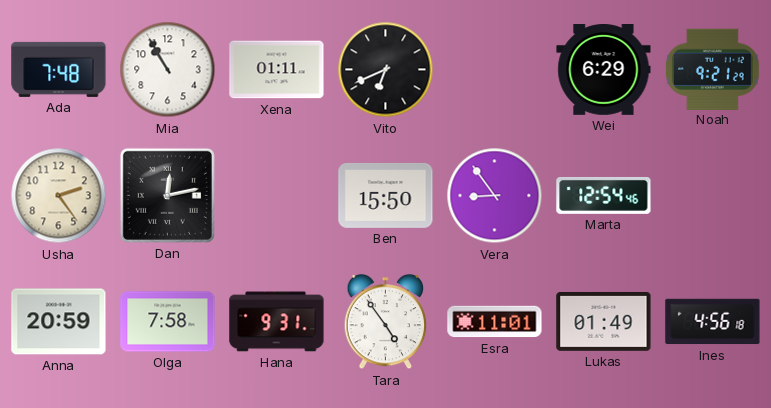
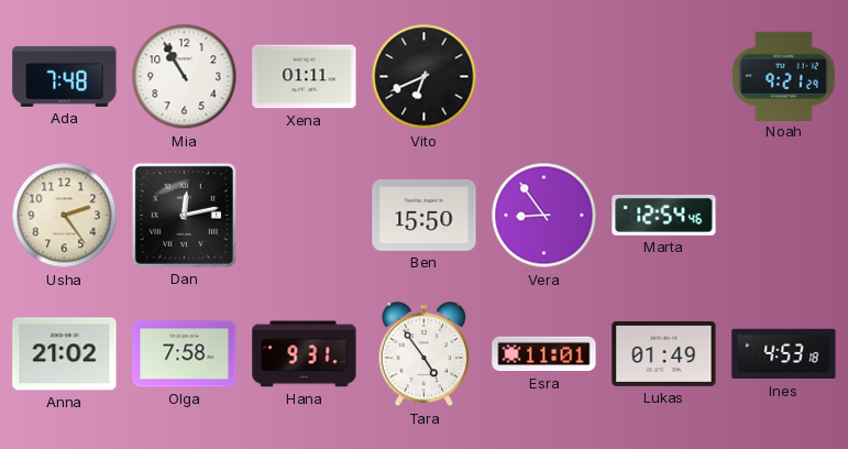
Wei: 6:29 -> none
Anna: 20:59 -> 21:02
Ines: 4:56 -> 4:53
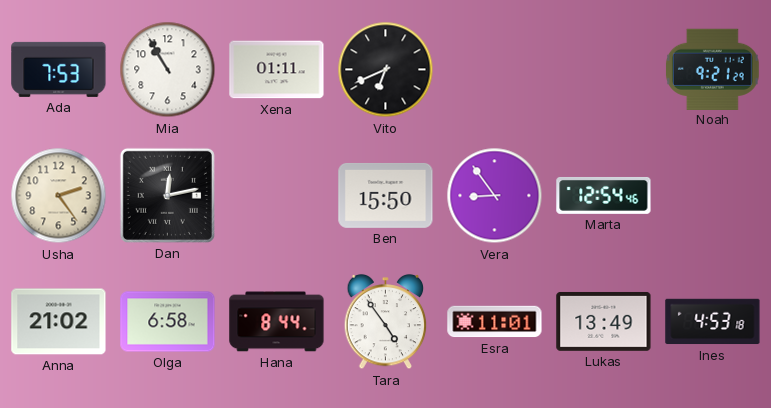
Ada: 7:48 -> 7:53
Olga: 7:58 -> 6:58
Hana: 9:31 -> 8:44
Lukas: 01:49 -> 13:49
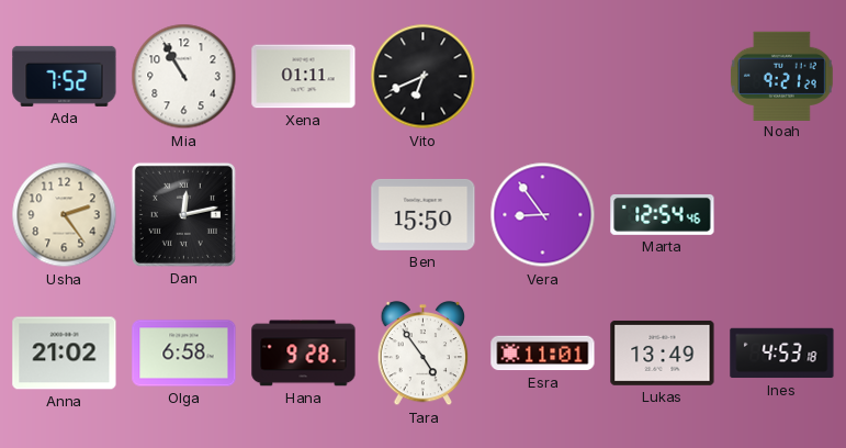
Ada: 7:53 -> 7:52
Hana: 8:44 -> 9:28
